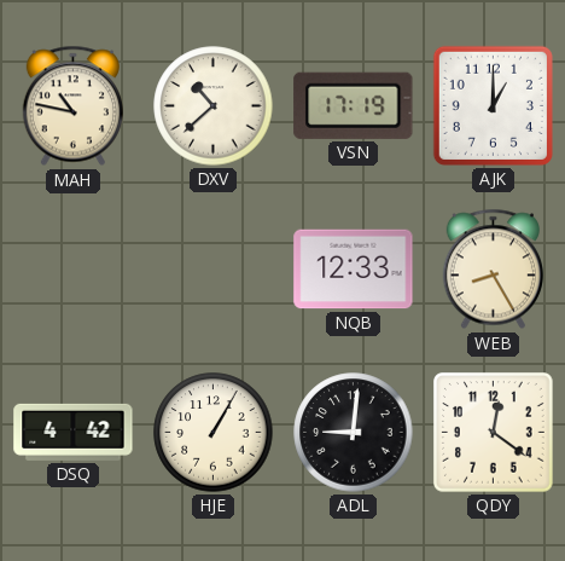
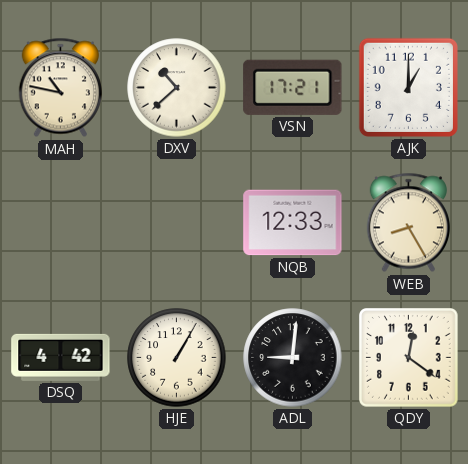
VSN: 17:19 -> 17:21
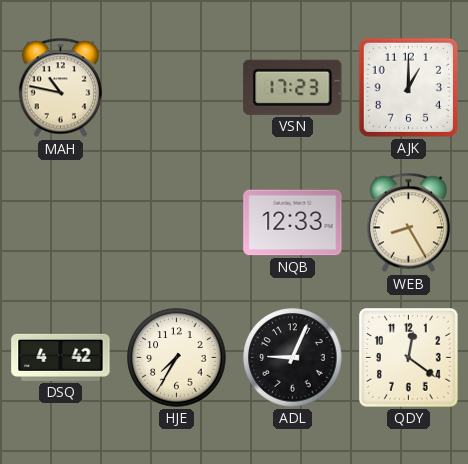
DXV: 10:38 -> none
VSN: 17:21 -> 17:23
HJE: 1:05 -> 7:35
ADL: 9:01 -> 9:04
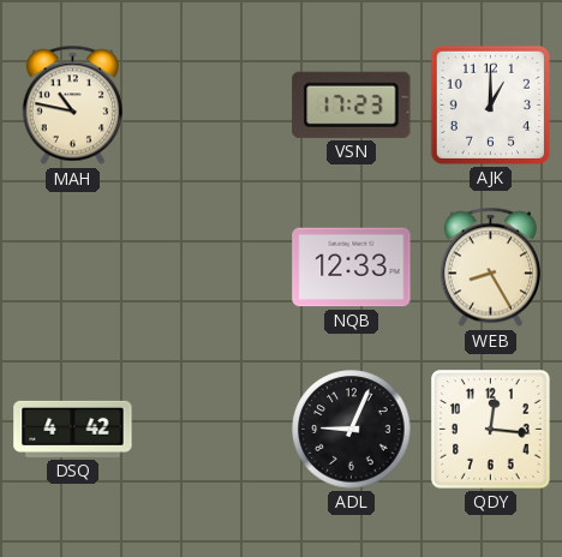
HJE: 7:35 -> none
QDY: 12:21 -> 12:16
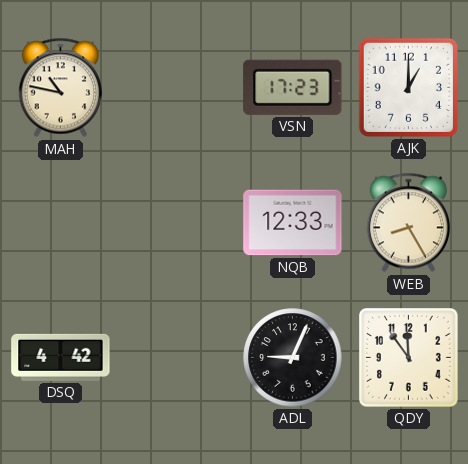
QDY: 12:16 -> 11:54
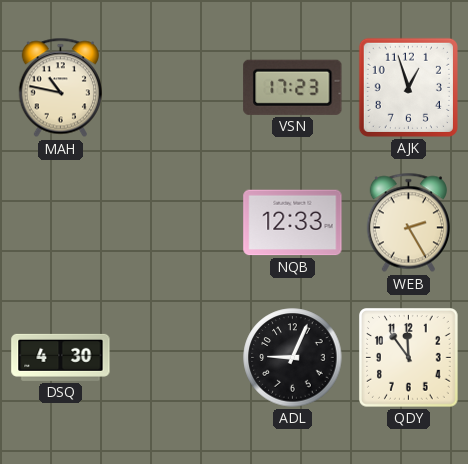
AJK: 1:00 -> 12:57
WEB: 8:25 -> 2:25
DSQ: 4:42 -> 4:30
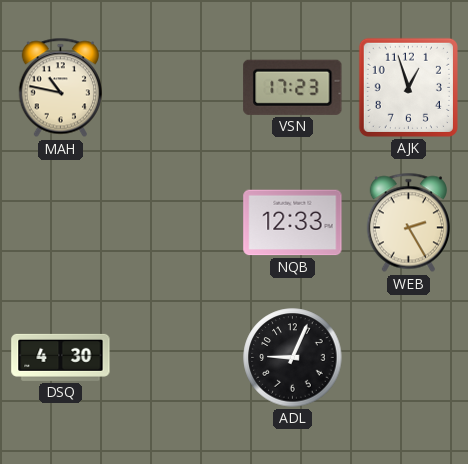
QDY: 11:54 -> none
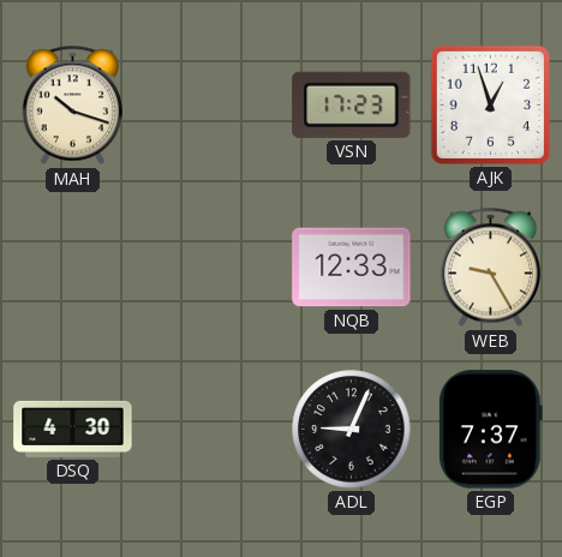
MAH: 10:47 -> 10:18
WEB: 2:25 -> 9:25
EGP: none -> 7:37
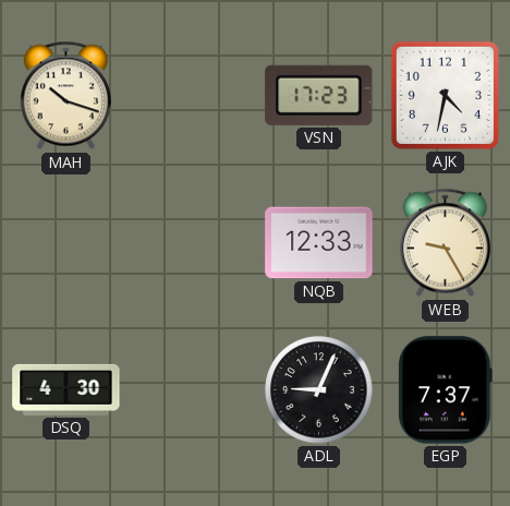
AJK: 12:57 -> 4:32
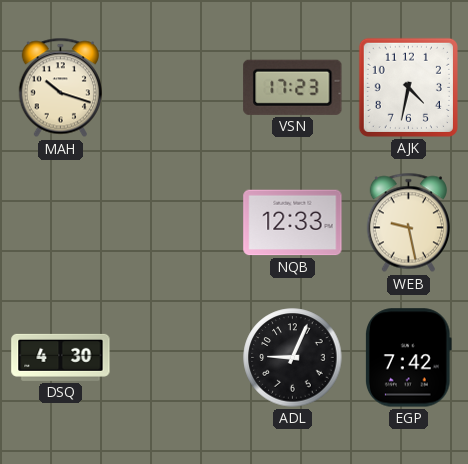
WEB: 9:25 -> 9:28
EGP: 7:37 -> 7:42
